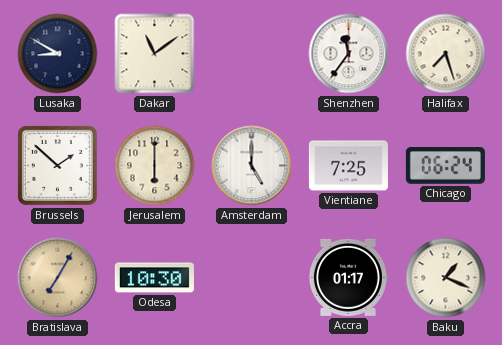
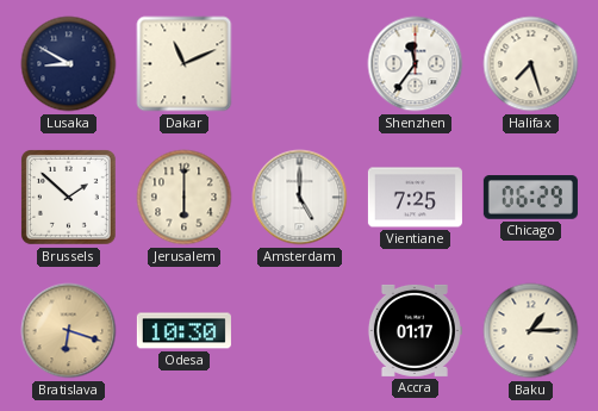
Dakar: 11:09 -> 11:11
Chicago: 06:24 -> 06:29
Bratislava: 7:05 -> 6:18
Baku: 1:19 -> 1:15
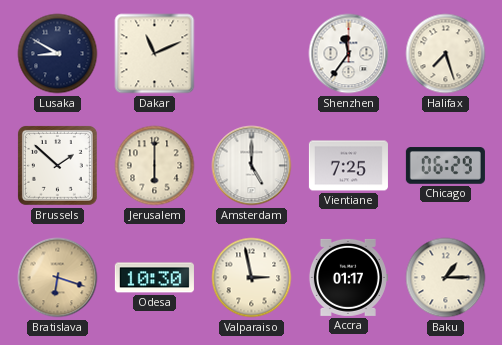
Valparaiso: none -> 2:58
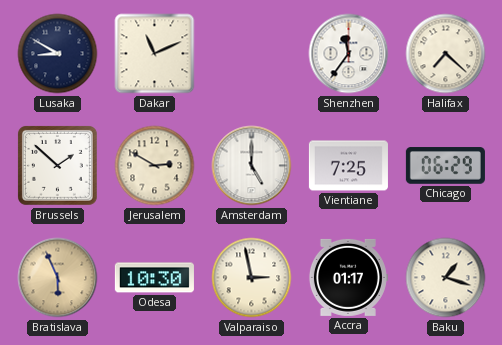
Halifax: 7:27 -> 7:22
Jerusalem: 6:00 -> 2:50
Bratislava: 6:18 -> 5:56
Baku: 1:15 -> 1:18
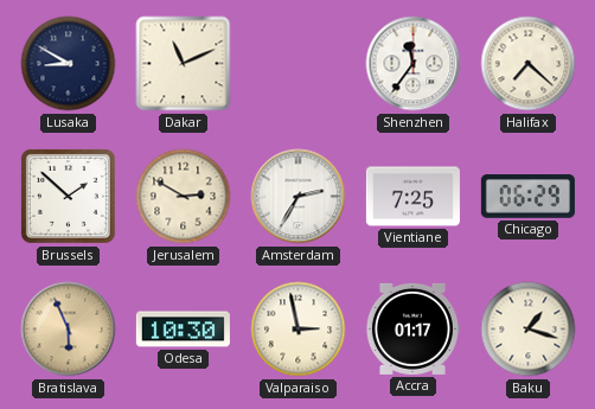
Amsterdam: 5:00 -> 2:35
